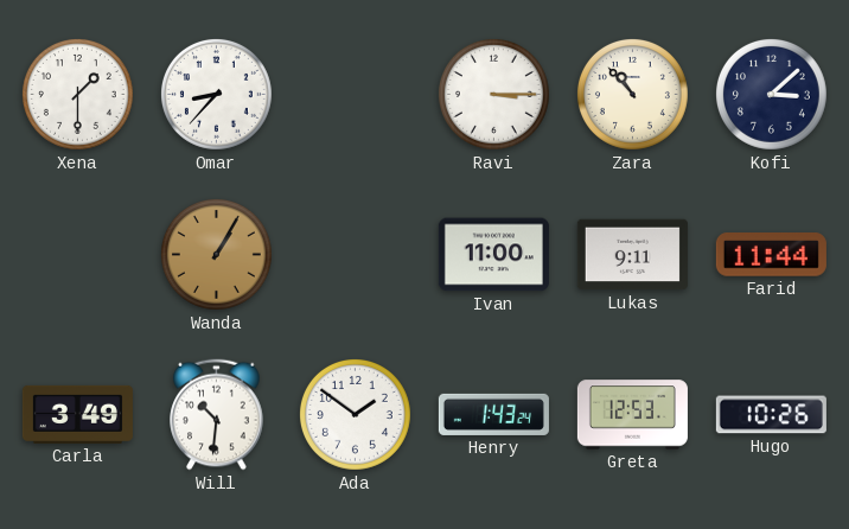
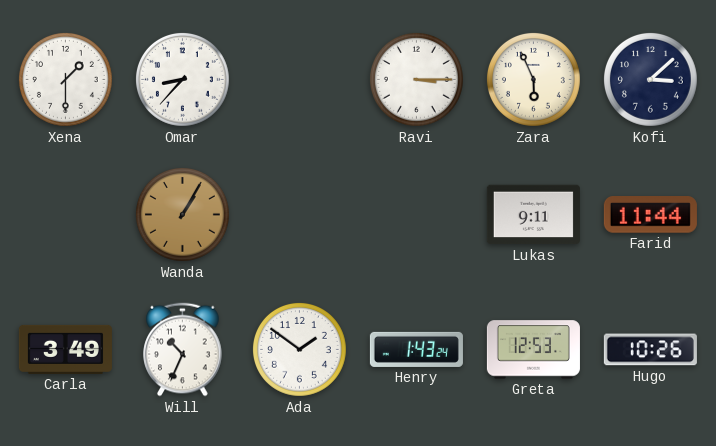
Zara: 10:53 -> 5:56
Ivan: 11:00 -> none
Will: 10:31 -> 10:34
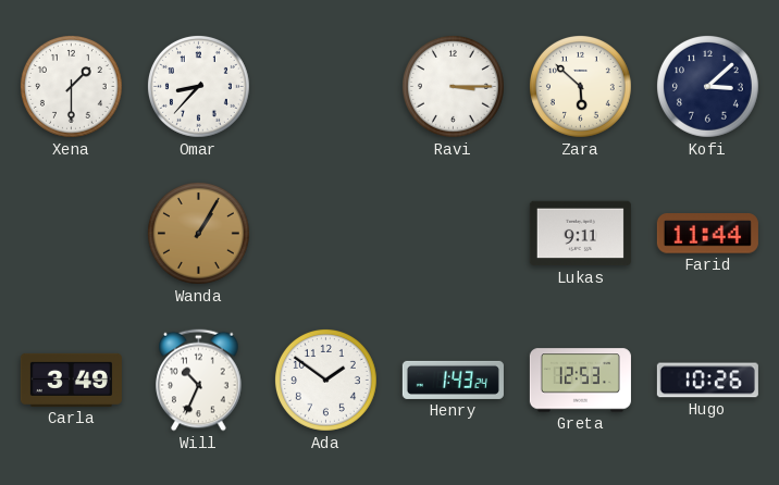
Zara: 5:56 -> 5:52
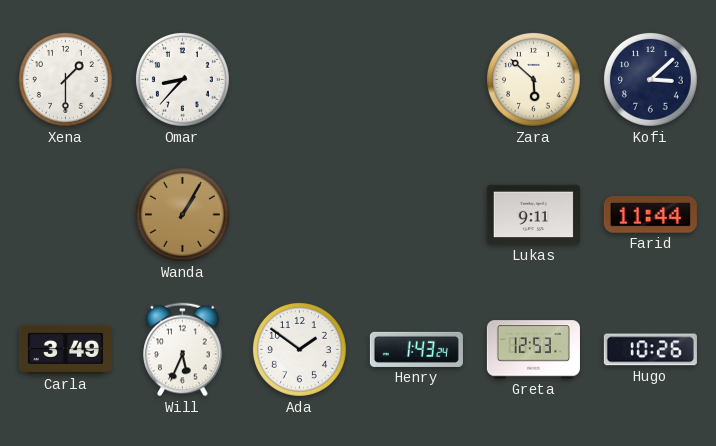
Ravi: 3:15 -> none
Will: 10:34 -> 5:34
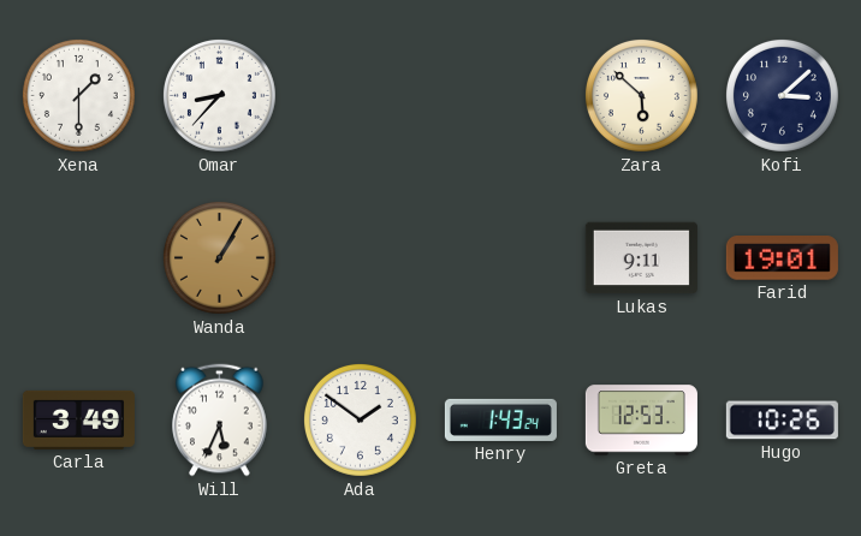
Farid: 11:44 -> 19:01
